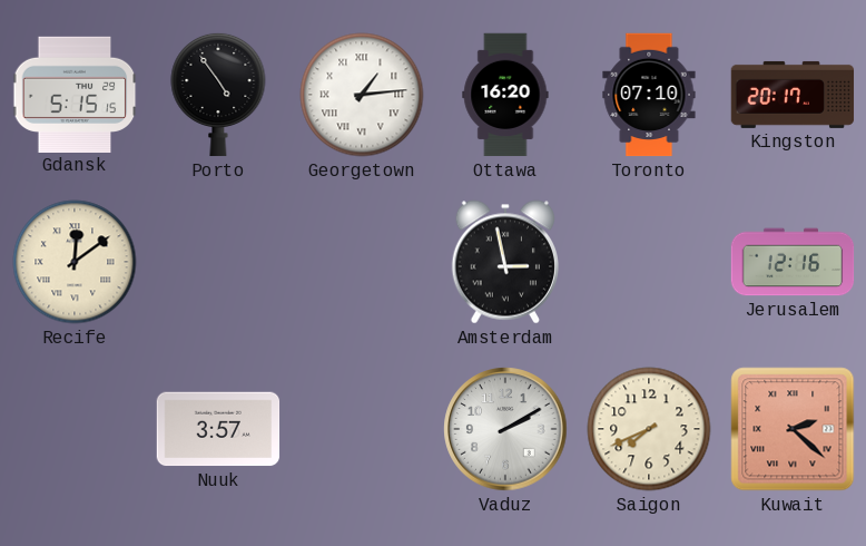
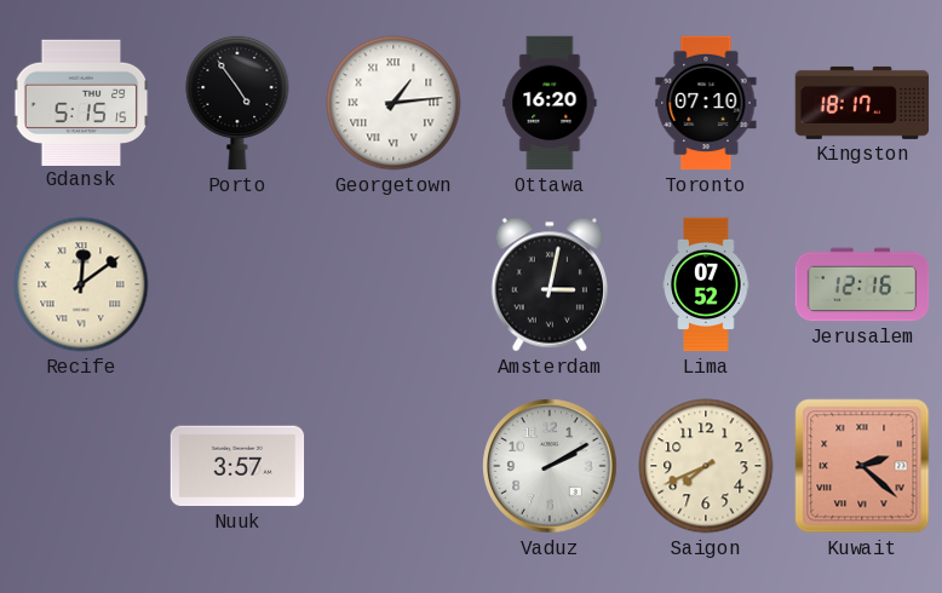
Kingston: 20:17 -> 18:17
Amsterdam: 2:58 -> 3:02
Lima: none -> 07:52
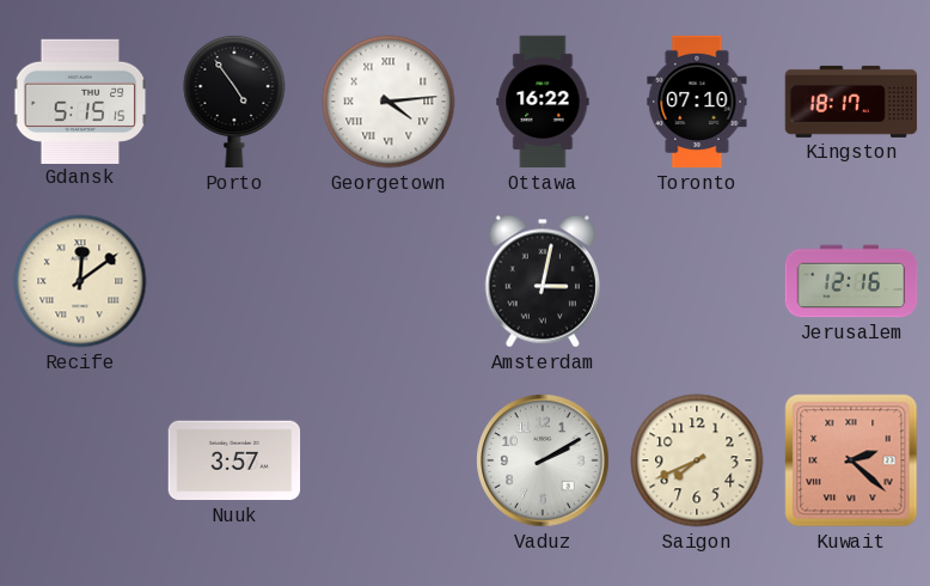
Georgetown: 1:14 -> 4:14
Ottawa: 16:20 -> 16:22
Lima: 07:52 -> none
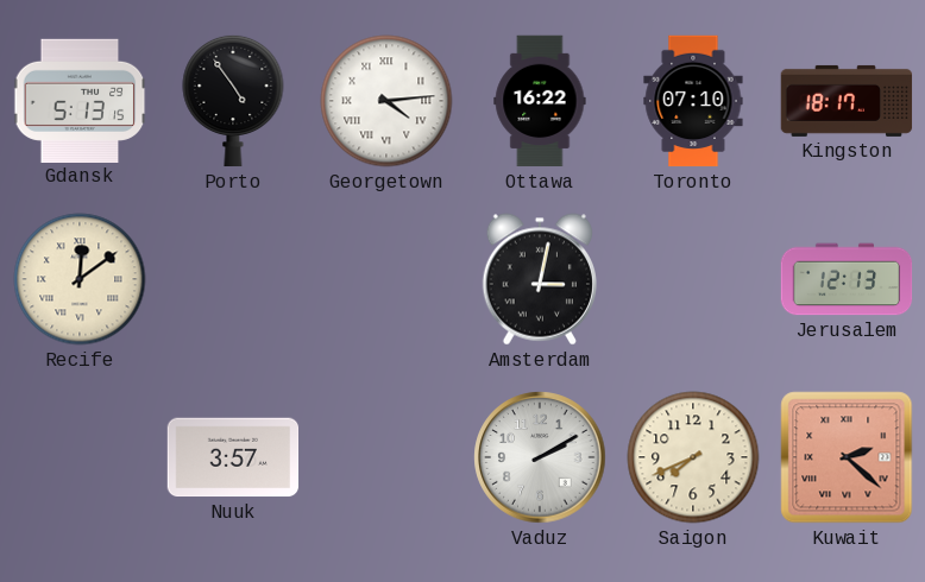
Gdansk: 5:15 -> 5:13
Jerusalem: 12:16 -> 12:13
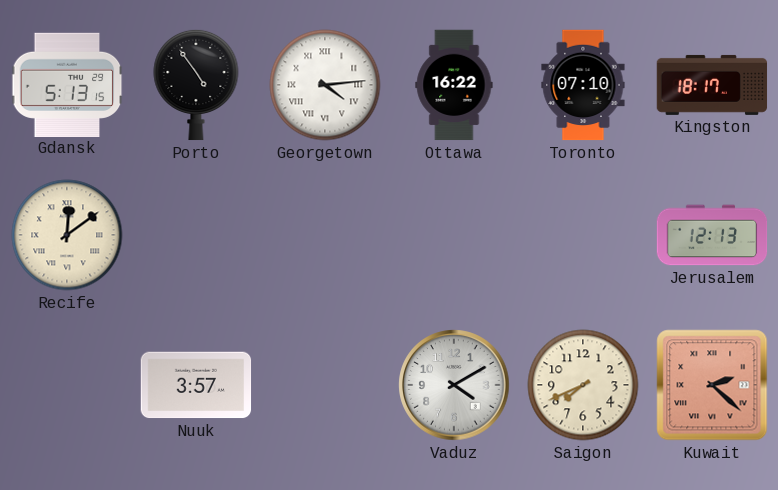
Amsterdam: 3:02 -> none
Vaduz: 2:10 -> 4:10
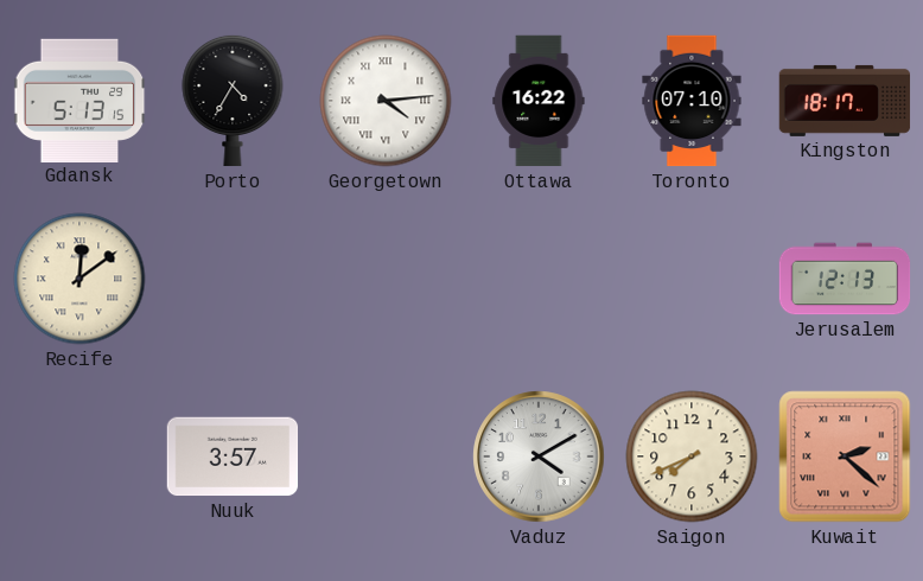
Porto: 4:54 -> 4:35
